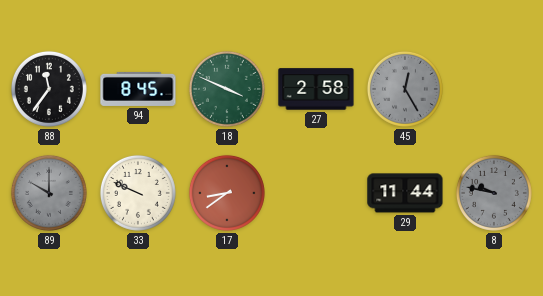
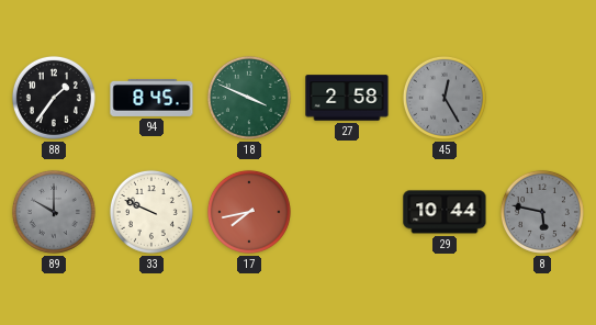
88: 11:36 -> 1:36
17: 8:39 -> 7:43
29: 11:44 -> 10:44
8: 9:47 -> 5:47
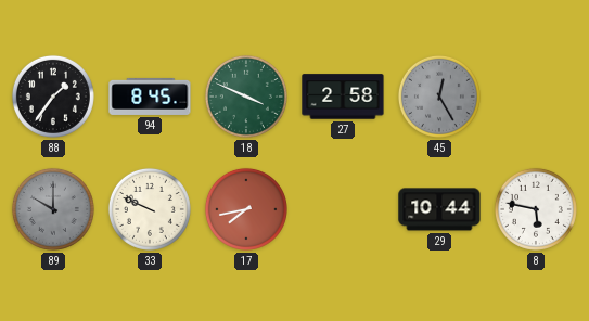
8 dial: grey -> white
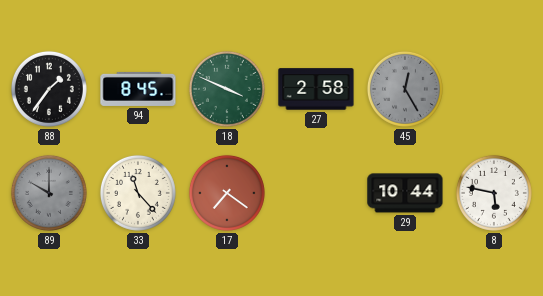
33: 9:49 -> 11:23
17: 7:43 -> 7:21
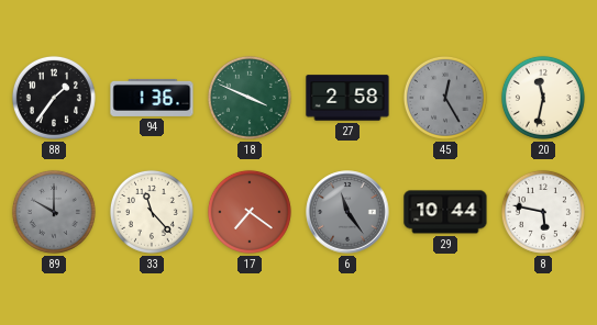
94: 8:45 -> 1:36
20: none -> 11:32
6: none -> 11:24
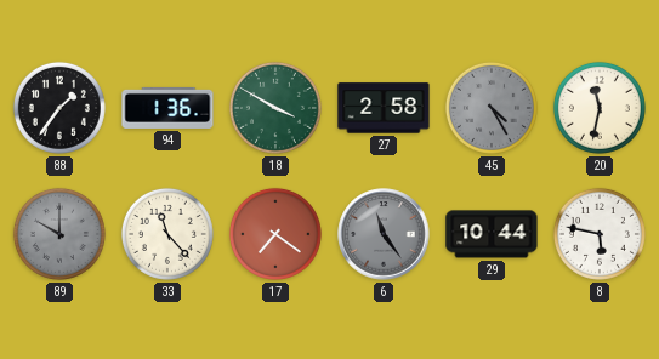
18: 3:49 -> 3:50
45: 12:25 -> 4:25
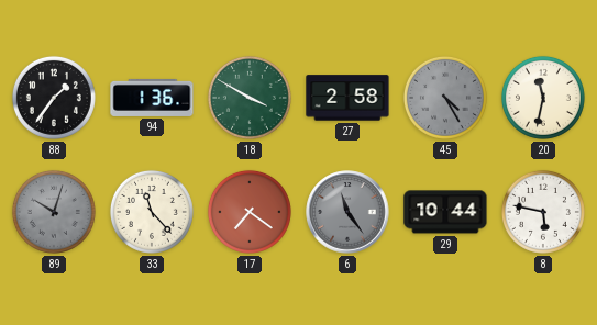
89: 10:00 -> 10:03
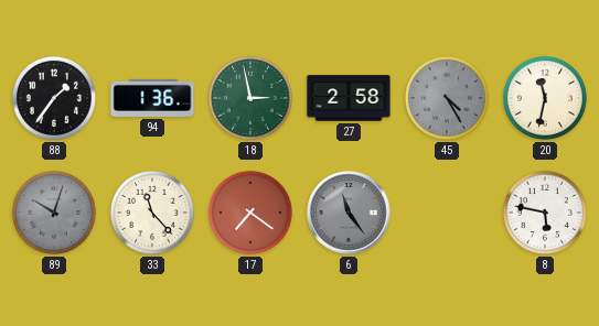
18: 3:50 -> 2:58
29: 10:44 -> none
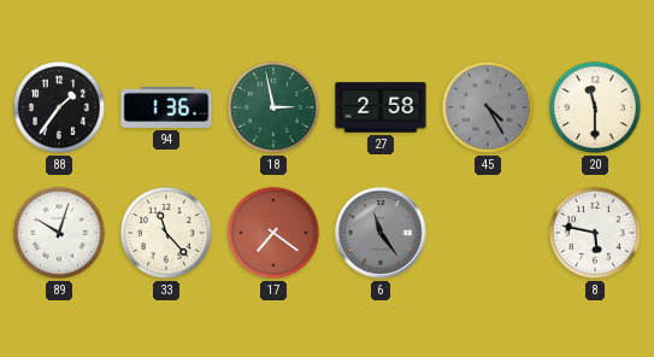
20: 11:32 -> 11:30
89 dial: grey -> white
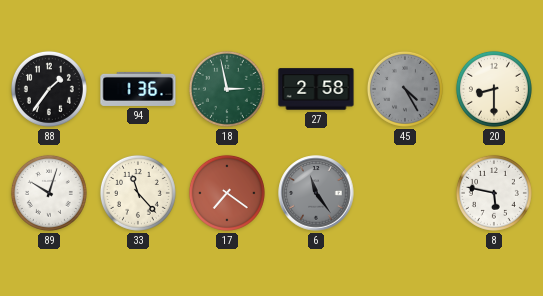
20: 11:30 -> 8:30
